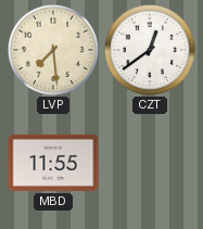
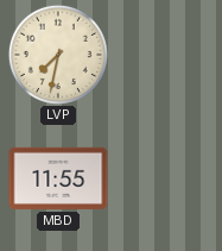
LVP: 7:29 -> 7:32
CZT: 12:39 -> none
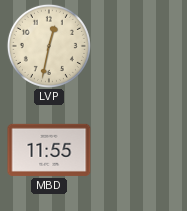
LVP: 7:32 -> 12:32
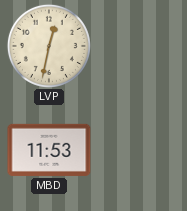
MBD: 11:55 -> 11:53
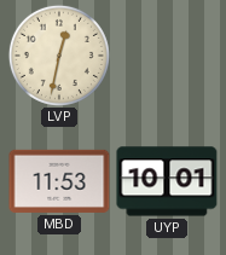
UYP: none -> 10:01
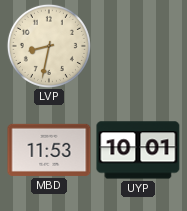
LVP: 12:32 -> 8:32
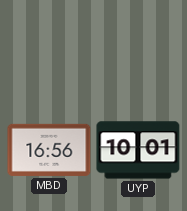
LVP: 8:32 -> none
MBD: 11:53 -> 16:56
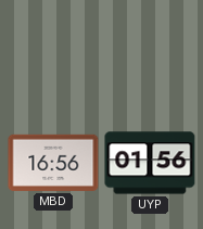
UYP: 10:01 -> 01:56
